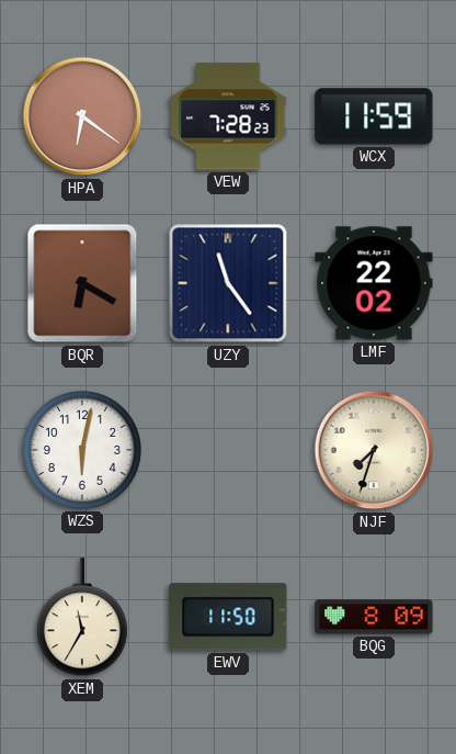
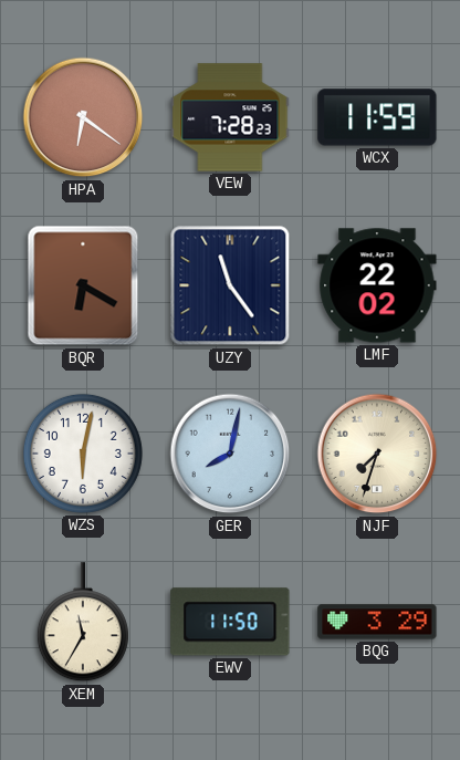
GER: none -> 8:02
BQG: 8:09 -> 3:29
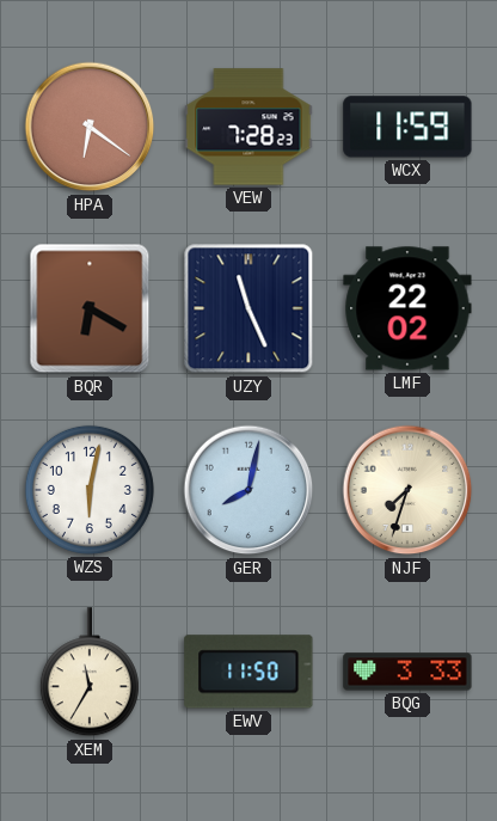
UZY: 11:24 -> 11:26
BQG: 3:29 -> 3:33
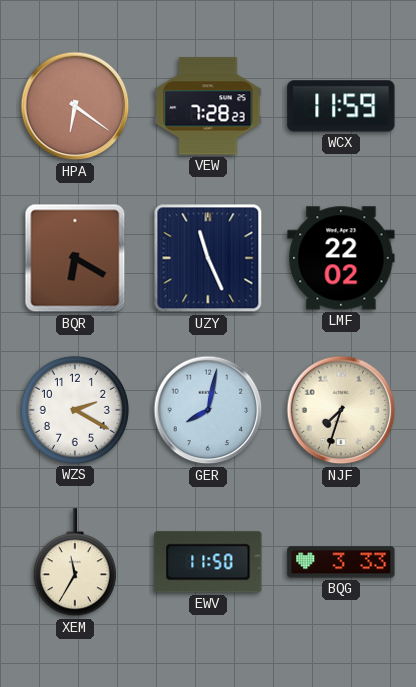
WZS: 6:02 -> 2:20
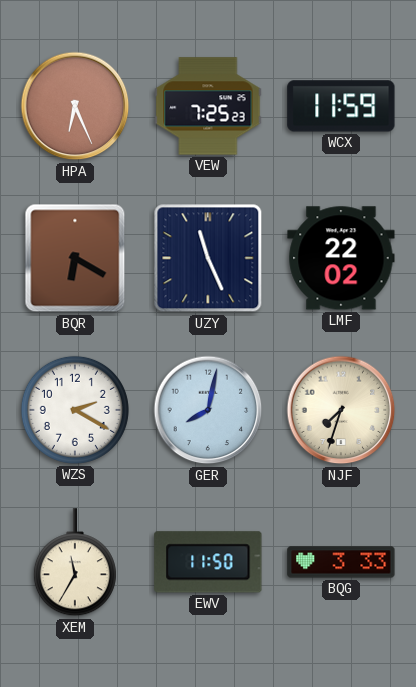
HPA: 6:21 -> 6:26
VEW: 7:28 -> 7:25
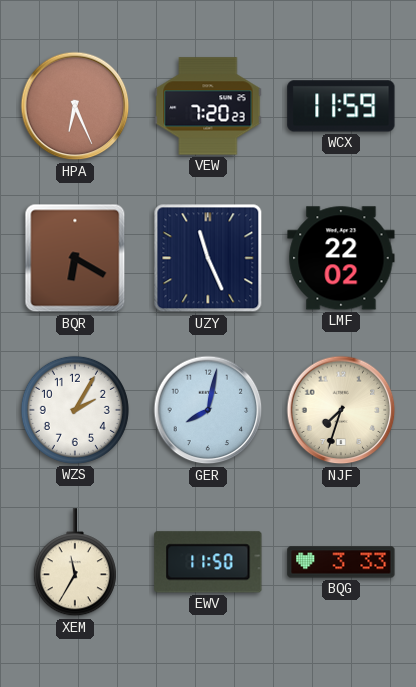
VEW: 7:25 -> 7:20
WZS: 2:20 -> 2:05
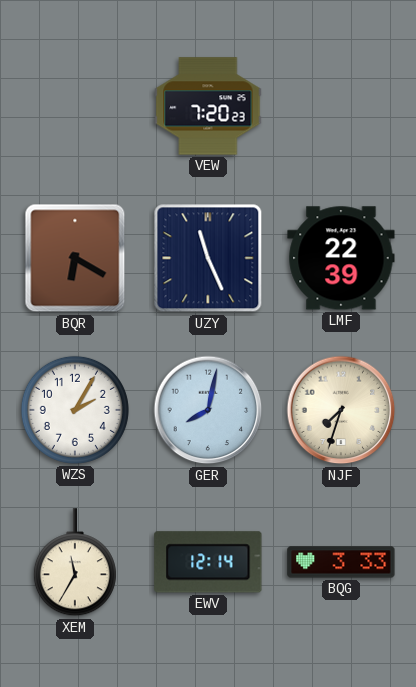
HPA: 6:26 -> none
WCX: 11:59 -> none
LMF: 22:02 -> 22:39
EWV: 11:50 -> 12:14
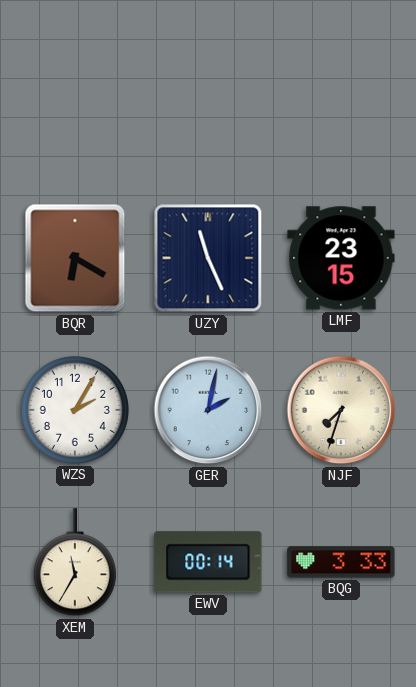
VEW: 7:20 -> none
LMF: 22:39 -> 23:15
GER: 8:02 -> 2:02
EWV: 12:14 -> 00:14
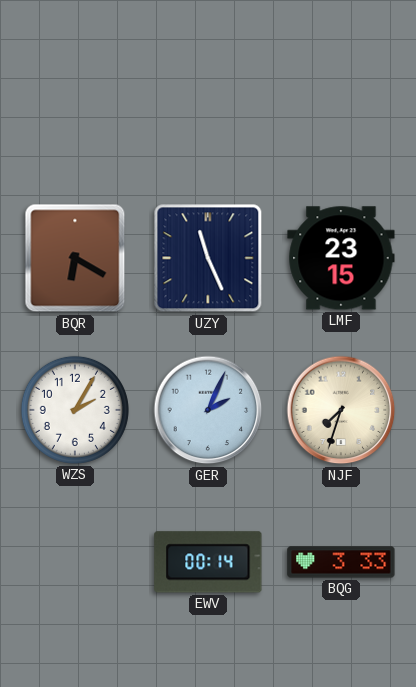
GER: 2:02 -> 2:04
XEM: 11:35 -> none
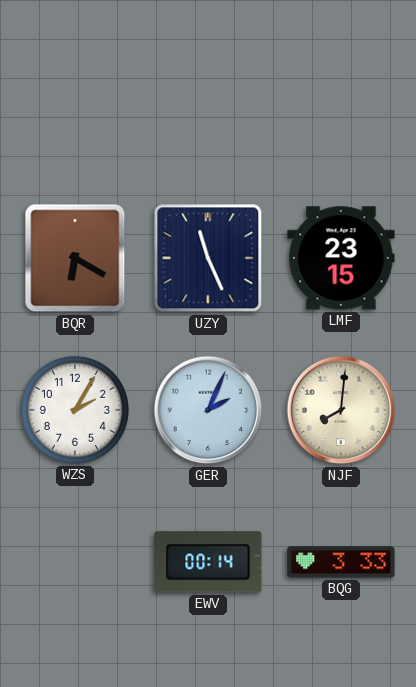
NJF: 7:33 -> 8:01
